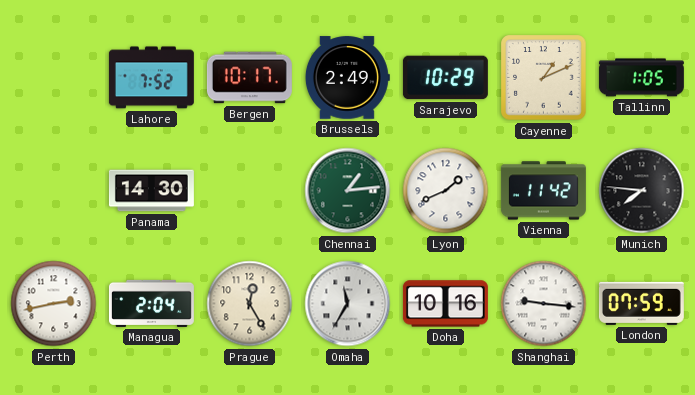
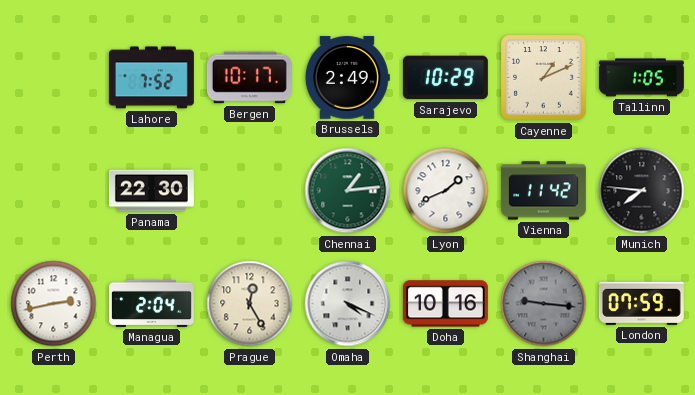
Panama: 14:30 -> 22:30
Omaha: 11:35 -> 4:19
Shanghai dial: white -> grey
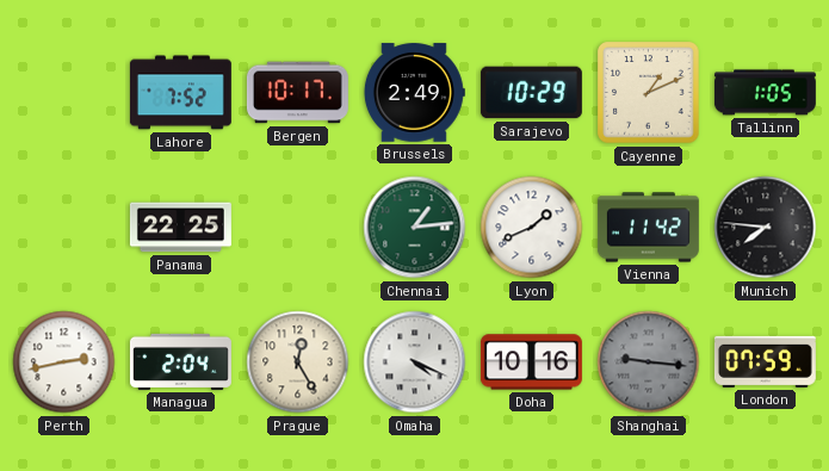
Panama: 22:30 -> 22:25
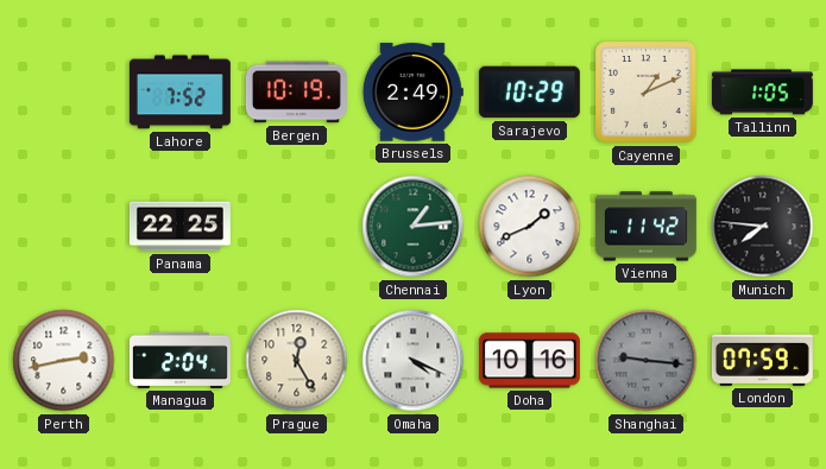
Bergen: 10:17 -> 10:19
